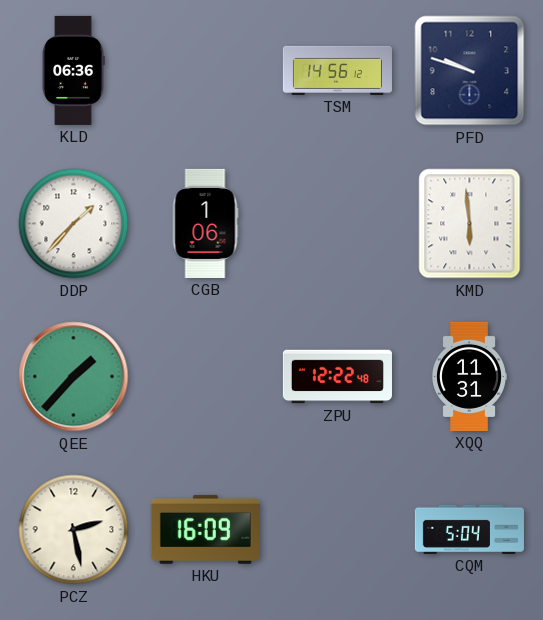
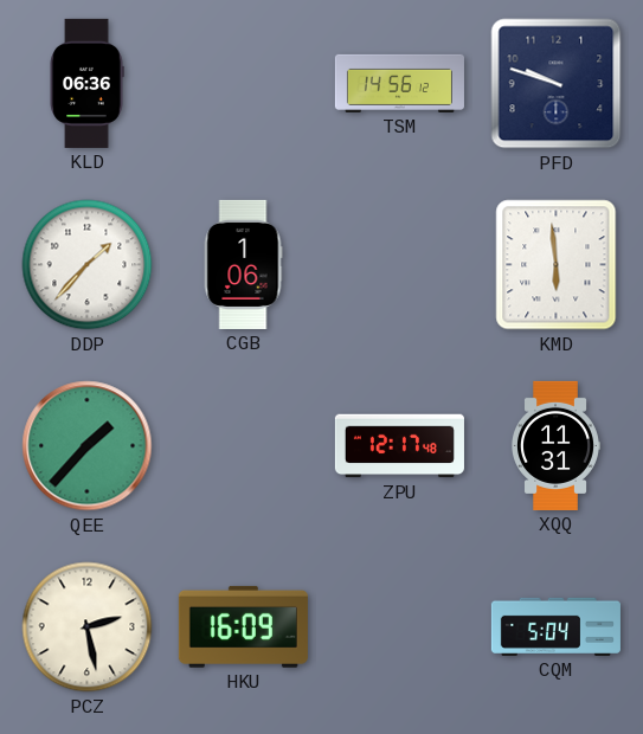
ZPU: 12:22 -> 12:17
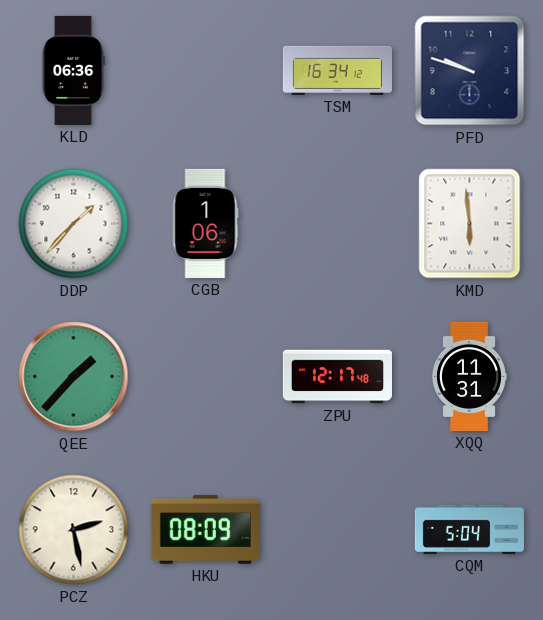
TSM: 14:56 -> 16:34
HKU: 16:09 -> 08:09
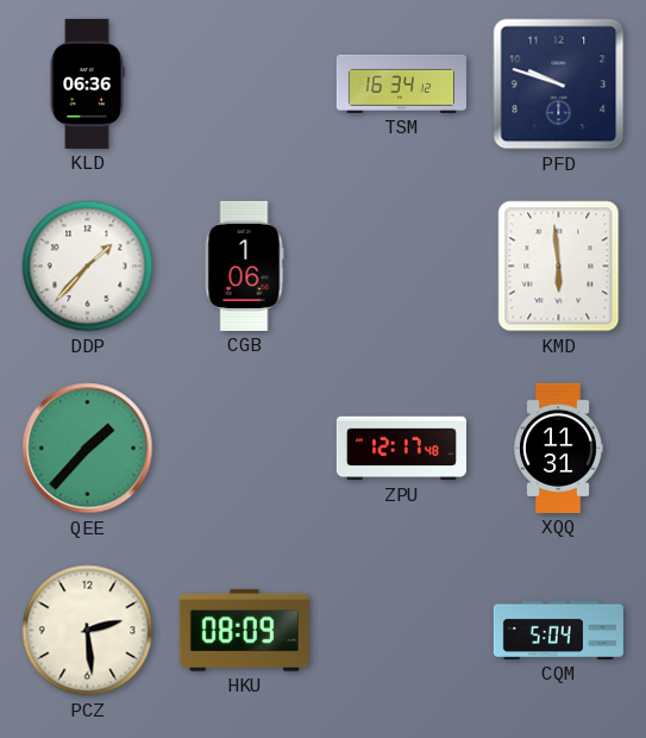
PCZ: 2:28 -> 2:29
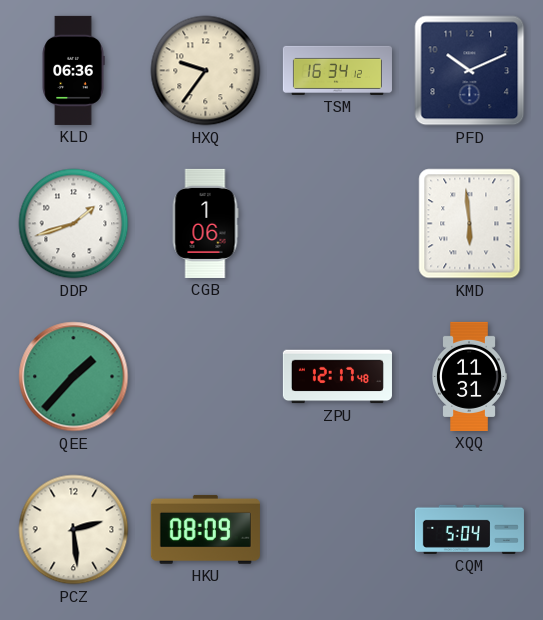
HXQ: none -> 9:36
PFD: 9:48 -> 10:11
DDP: 1:37 -> 1:42
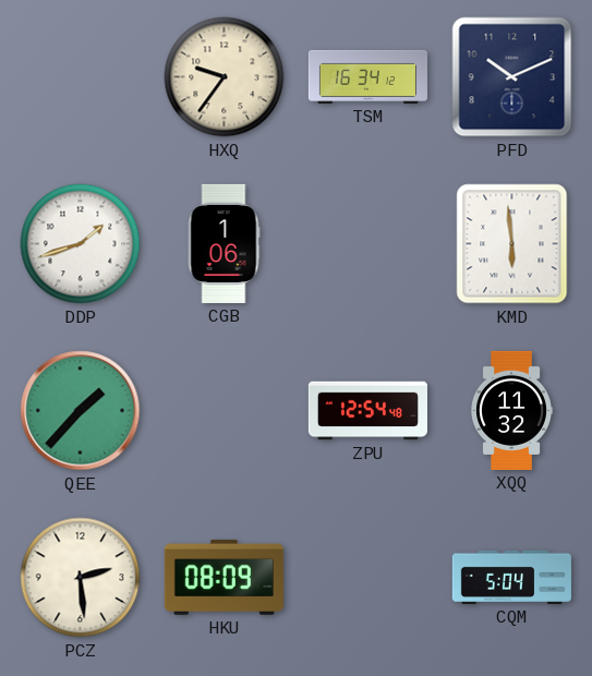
KLD: 06:36 -> none
ZPU: 12:17 -> 12:54
XQQ: 11:31 -> 11:32
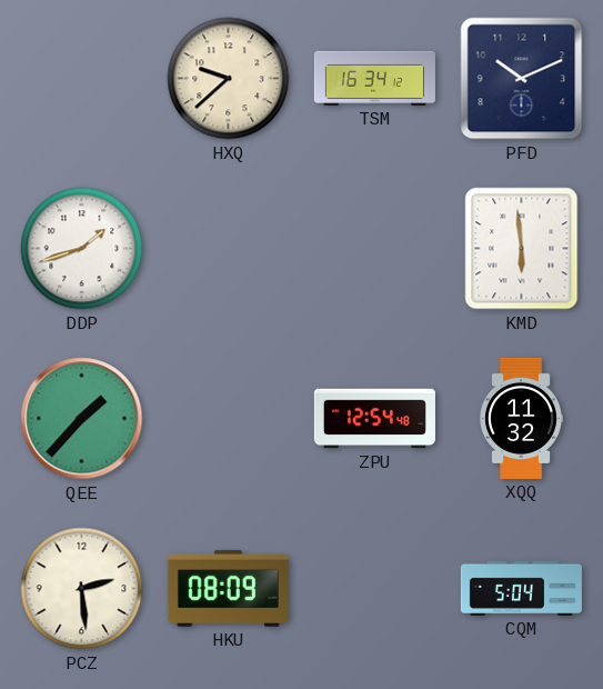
HXQ: 9:36 -> 9:38
CGB: 1:06 -> none
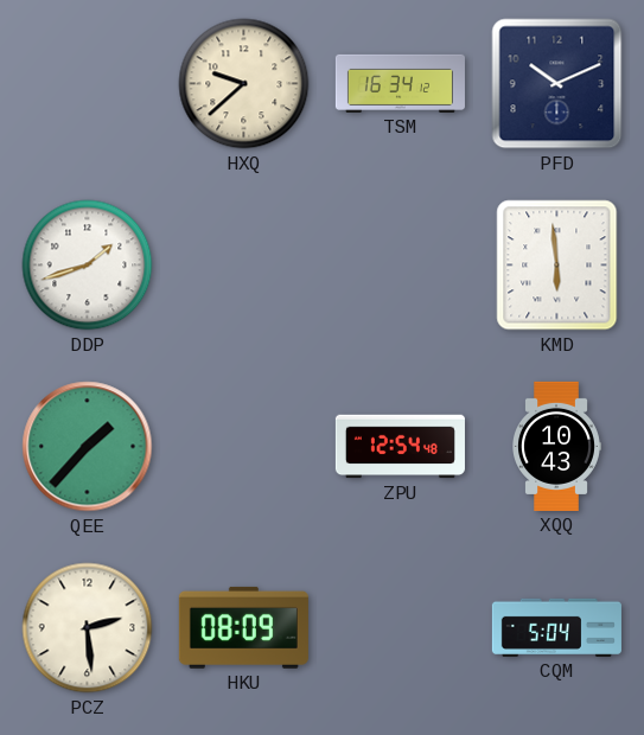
XQQ: 11:32 -> 10:43
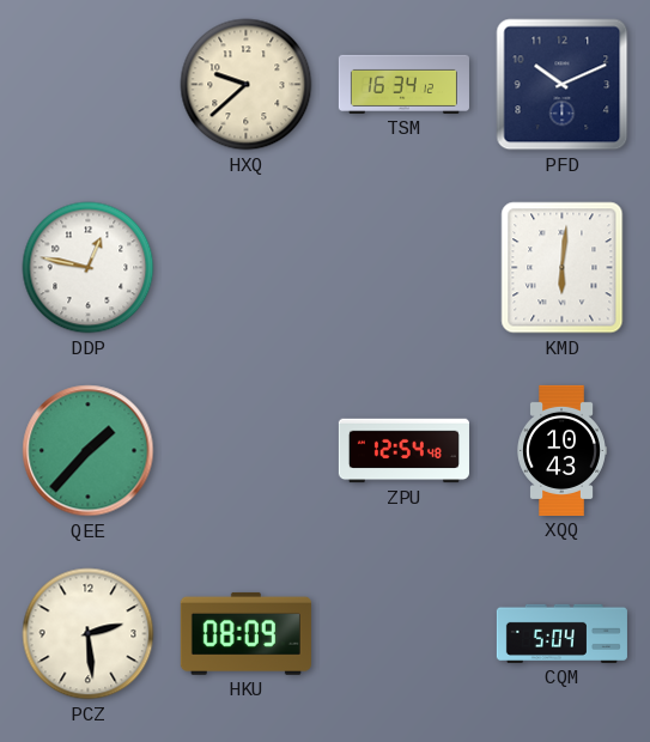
DDP: 1:42 -> 12:47
KMD: 5:59 -> 6:01
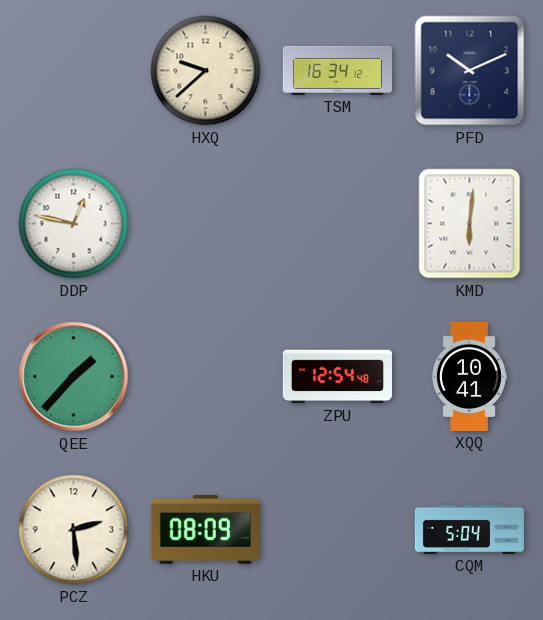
XQQ: 10:43 -> 10:41
